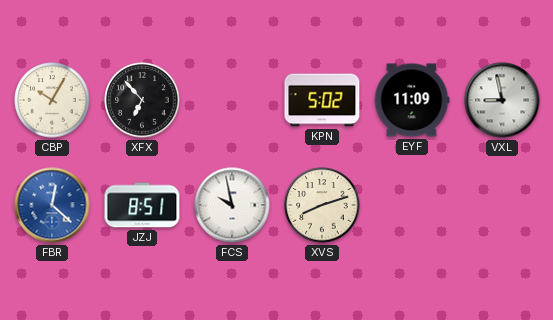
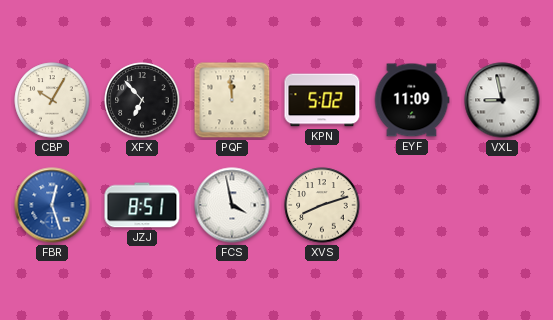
PQF: none -> 11:59
FBR: 12:22 -> 12:27
FCS: 9:58 -> 3:58
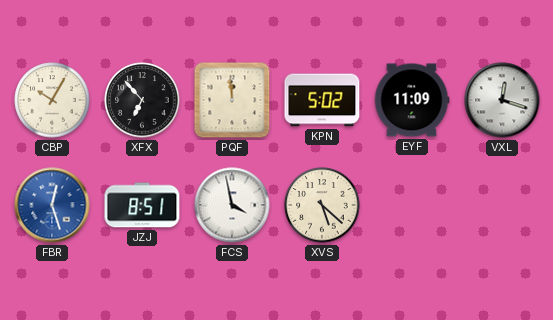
VXL: 8:58 -> 12:18
XVS: 8:12 -> 5:22
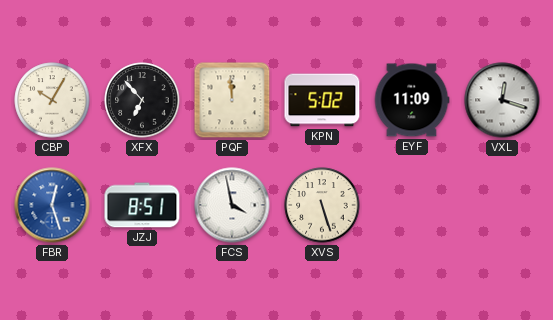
XVS: 5:22 -> 5:27
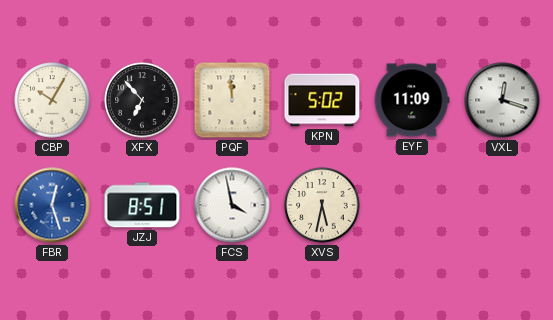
XVS: 5:27 -> 5:32
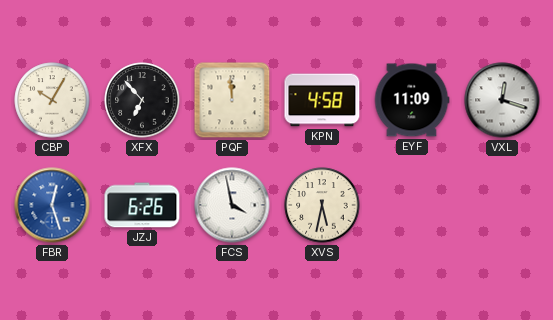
KPN: 5:02 -> 4:58
JZJ: 8:51 -> 6:26
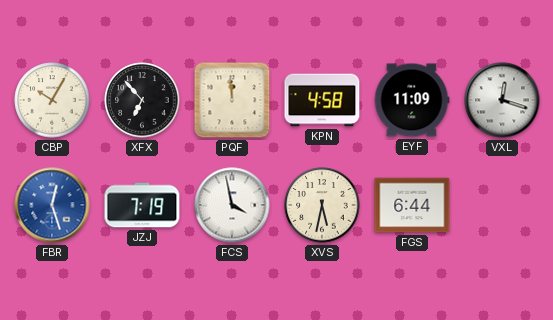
JZJ: 6:26 -> 7:19
FGS: none -> 6:44
